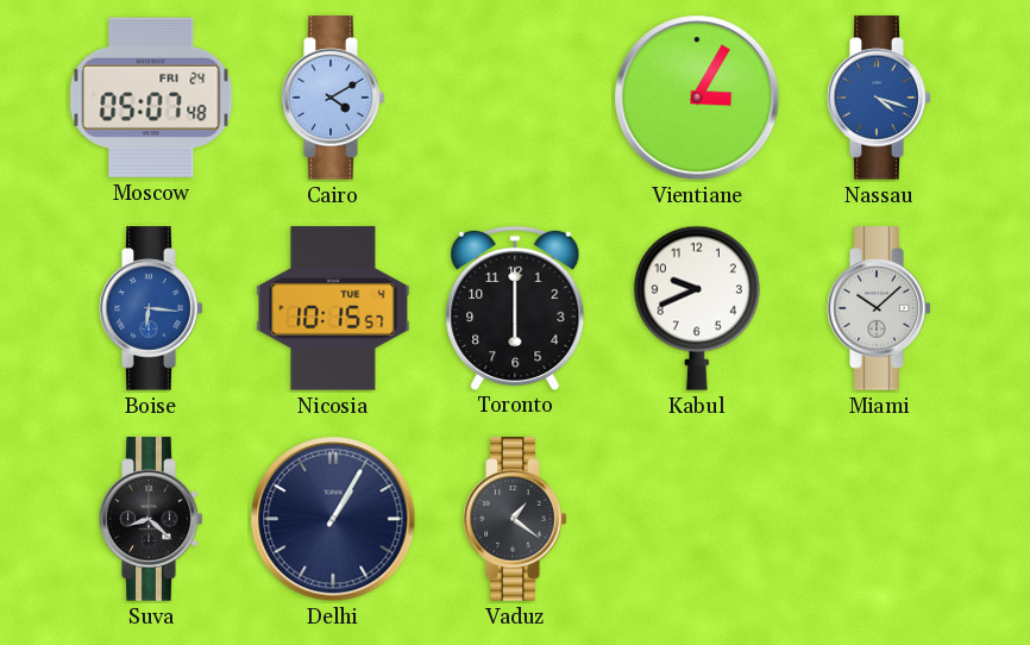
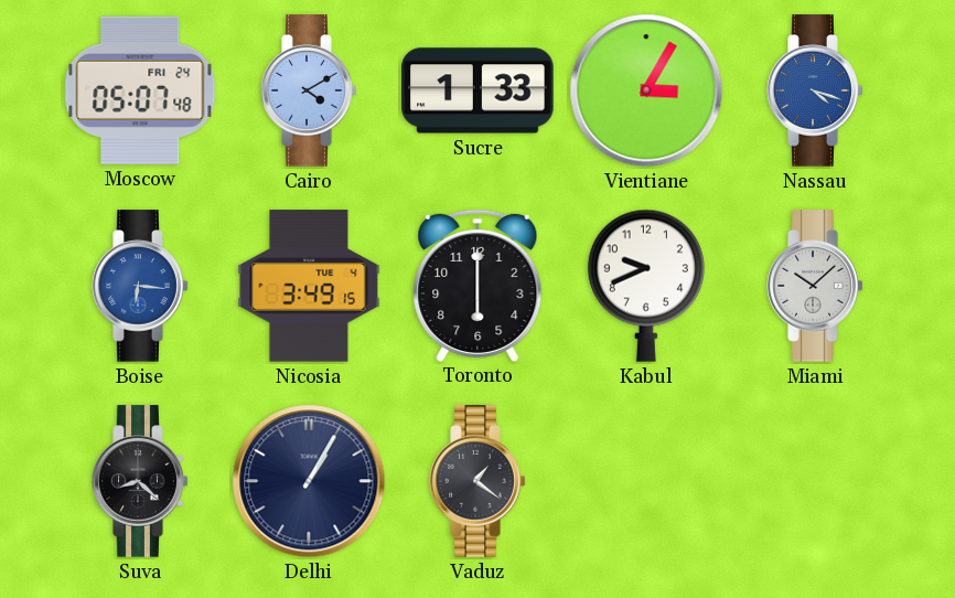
Sucre: none -> 1:33
Nicosia: 10:15 -> 3:49
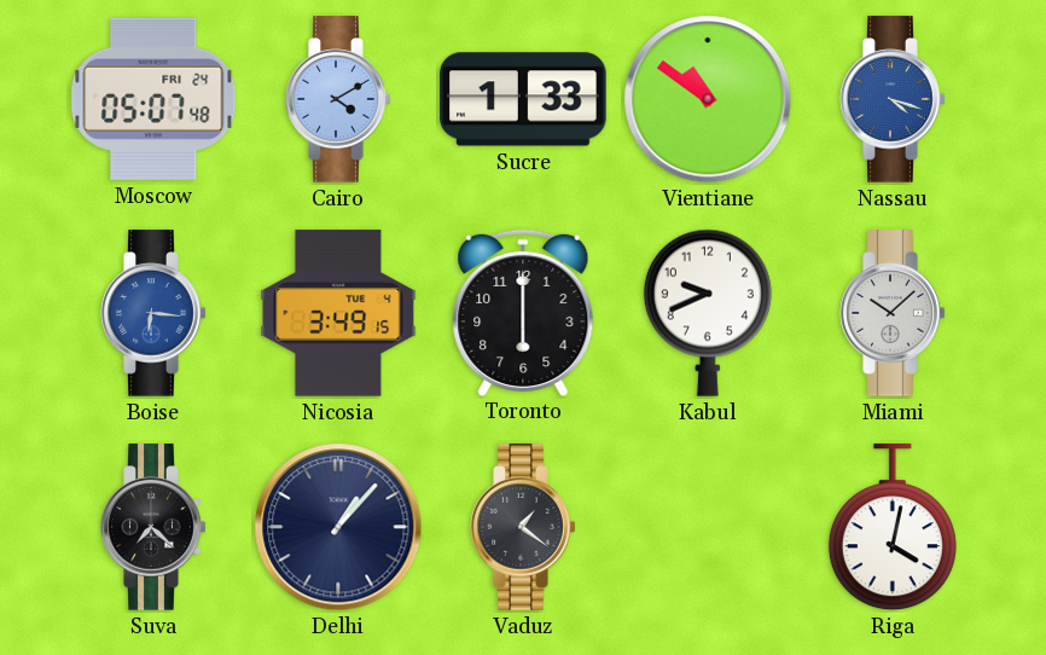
Vientiane: 3:05 -> 10:51
Suva: 8:22 -> 7:22
Delhi: 1:05 -> 1:07
Riga: none -> 4:02
